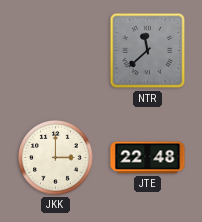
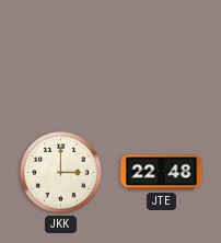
NTR: 11:38 -> none
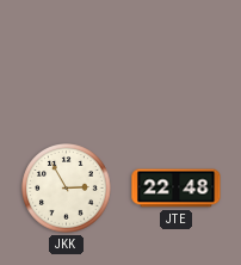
JKK: 3:00 -> 2:55
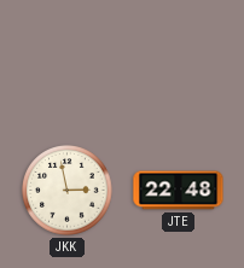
JKK: 2:55 -> 2:58
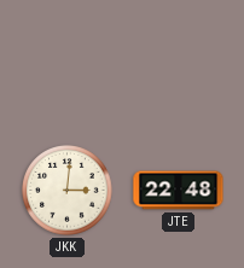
JKK: 2:58 -> 3:01
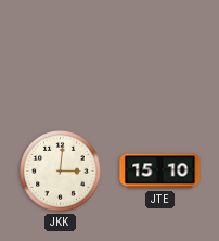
JTE: 22:48 -> 15:10
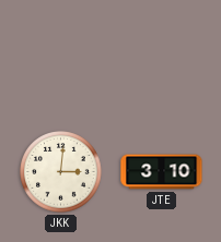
JTE: 15:10 -> 3:10
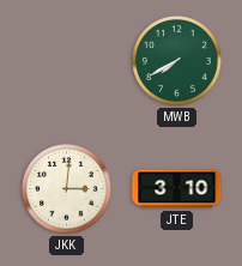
MWB: none -> 7:40
